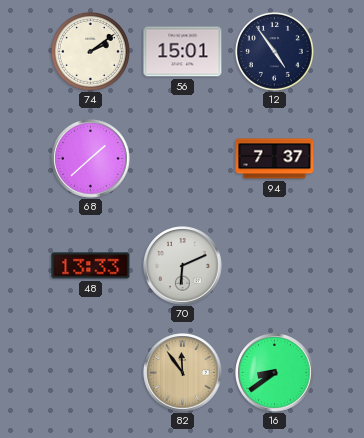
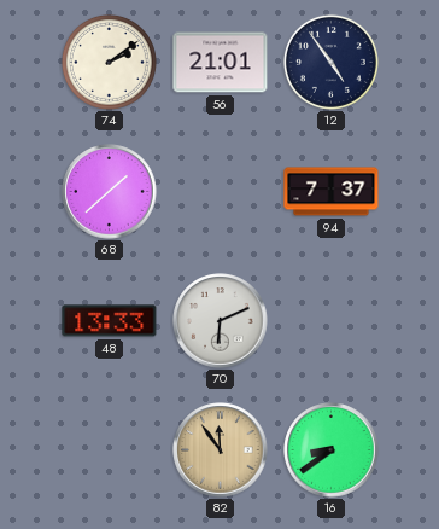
56: 15:01 -> 21:01
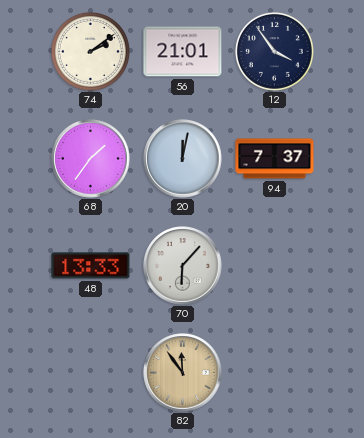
12: 4:54 -> 3:54
68: 1:38 -> 1:36
20: none -> 12:02
70: 6:11 -> 6:07
16: 8:39 -> none
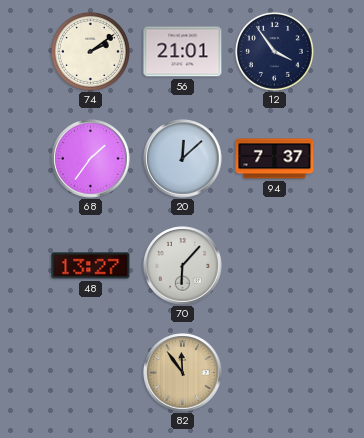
20: 12:02 -> 12:08
48: 13:33 -> 13:27
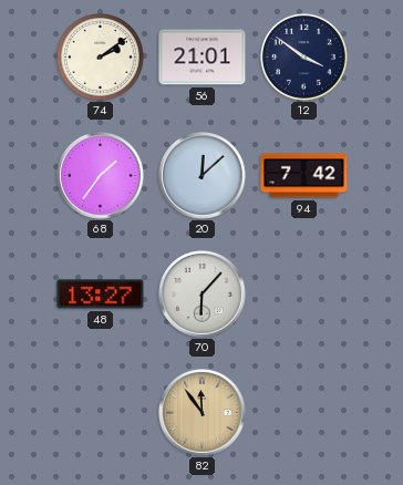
12: 3:54 -> 3:51
94: 7:37 -> 7:42
